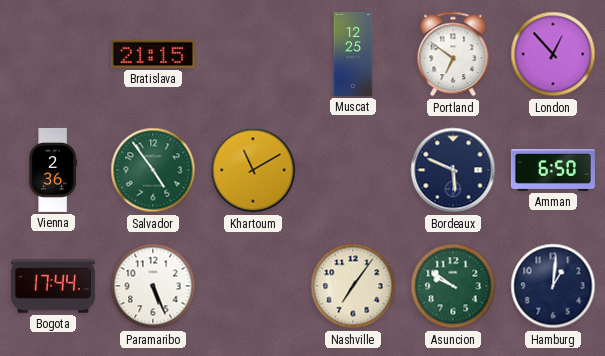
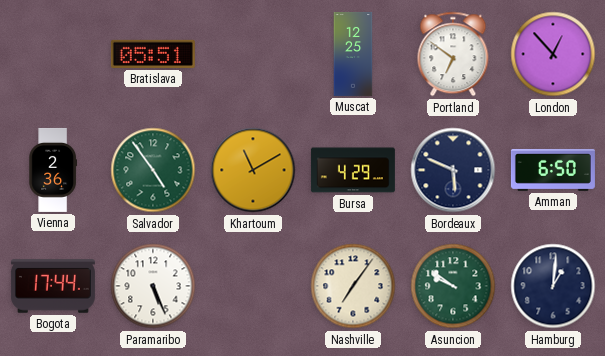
Bratislava: 21:15 -> 05:51
Bursa: none -> 4:29
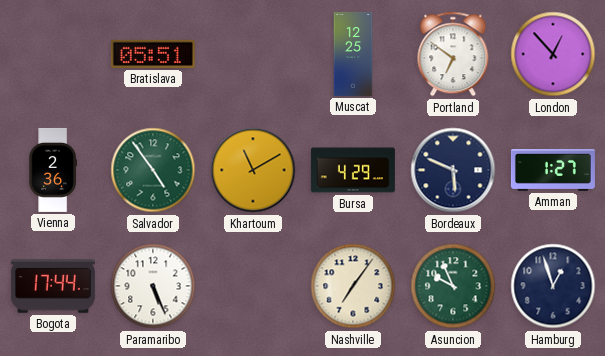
Amman: 6:50 -> 1:27
Asuncion: 9:51 -> 9:56
Hamburg: 1:01 -> 12:57
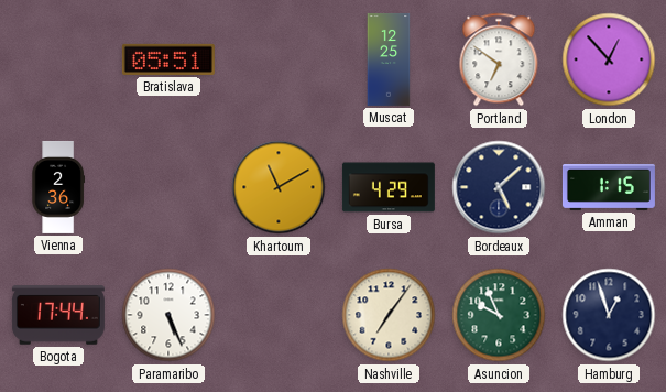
Salvador: 4:54 -> none
Bordeaux: 5:49 -> 5:08
Amman: 1:27 -> 1:15
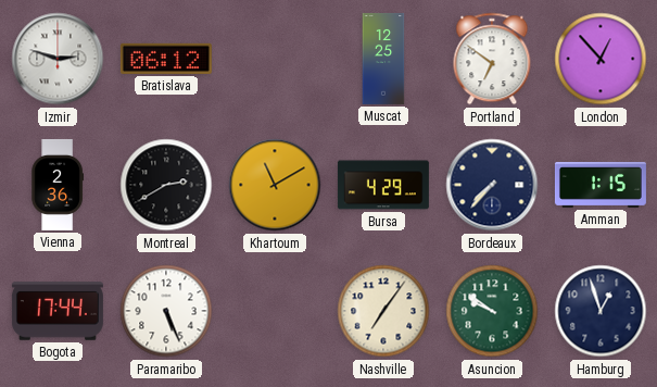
Izmir: none -> 2:48
Bratislava: 05:51 -> 06:12
Montreal: none -> 2:40
Bordeaux: 5:08 -> 7:37
Asuncion: 9:56 -> 9:51
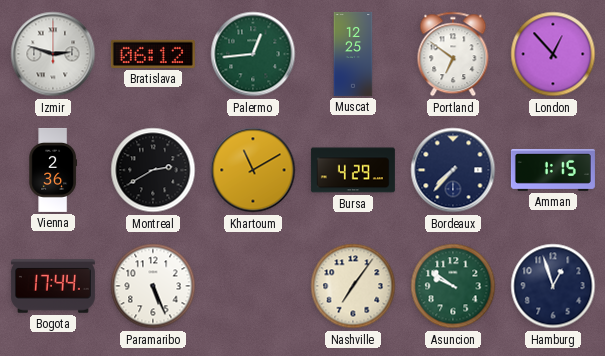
Palermo: none -> 12:44
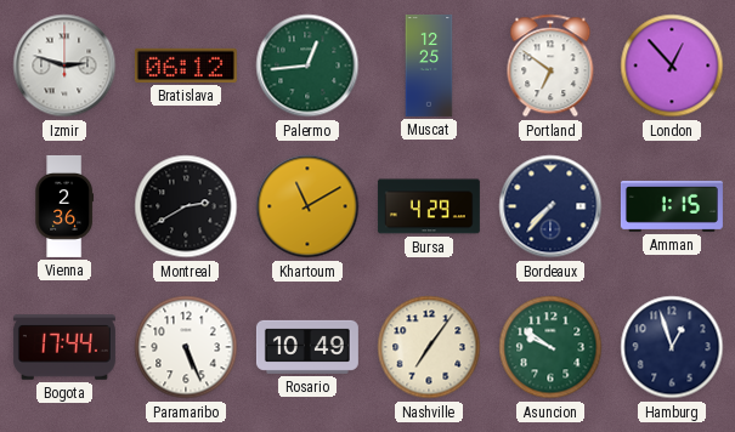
Rosario: none -> 10:49
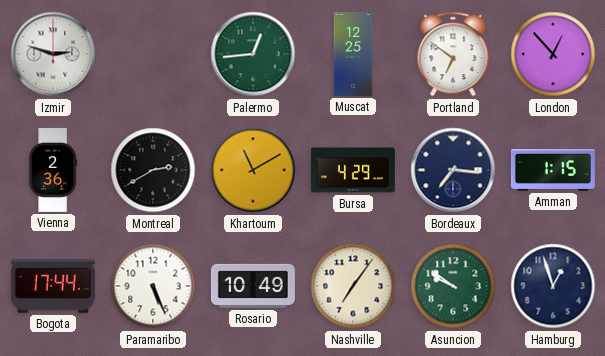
Bratislava: 06:12 -> none
Bordeaux: 7:37 -> 7:16
